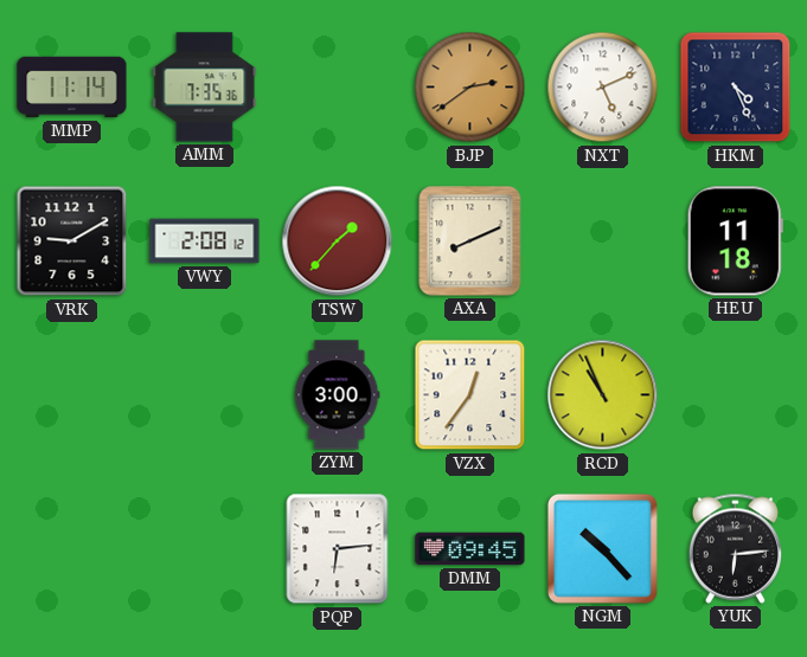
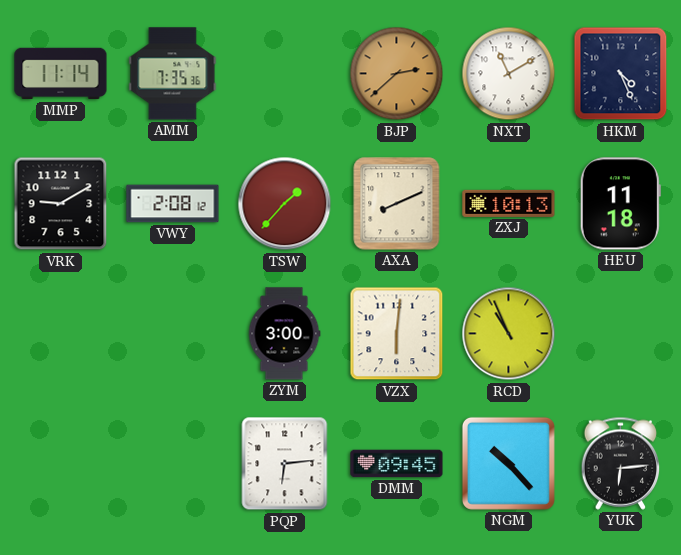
BJP: 2:39 -> 2:38
NXT: 5:11 -> 11:10
ZXJ: none -> 10:13
VZX: 12:36 -> 6:01
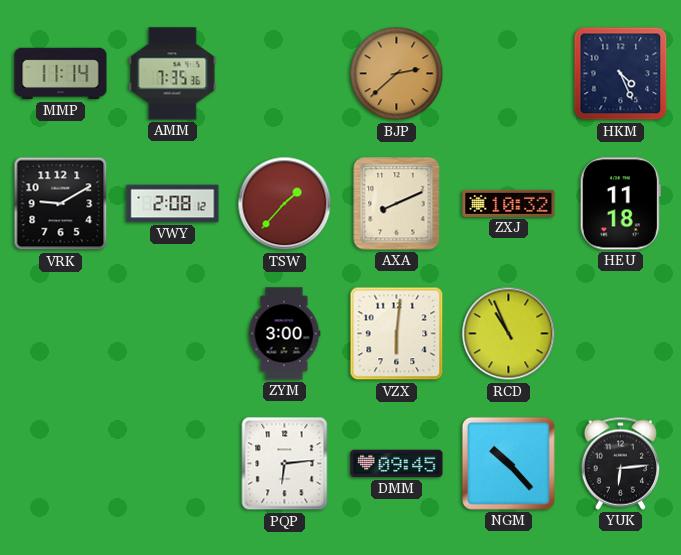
NXT: 11:10 -> none
ZXJ: 10:13 -> 10:32
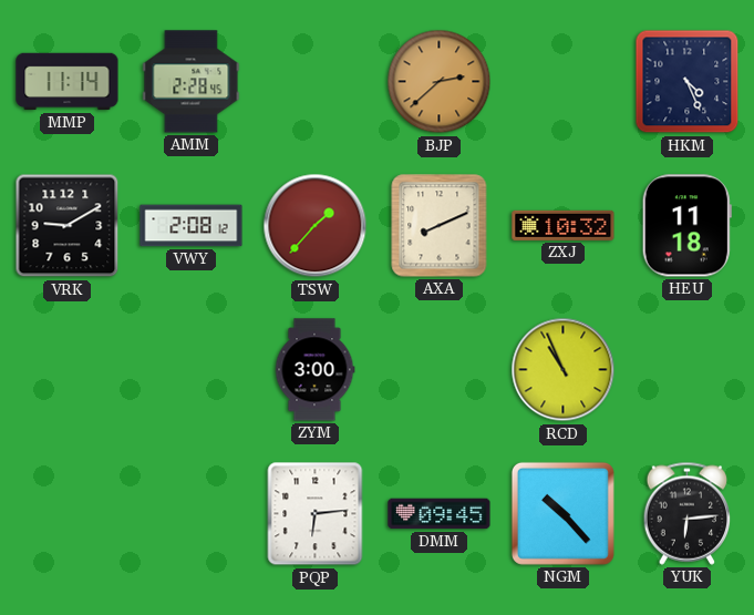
AMM: 7:35 -> 2:28
VZX: 6:01 -> none
